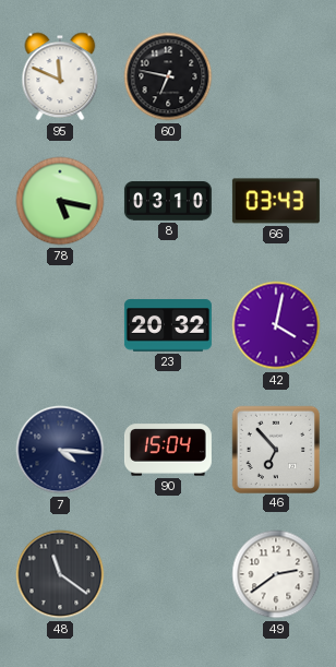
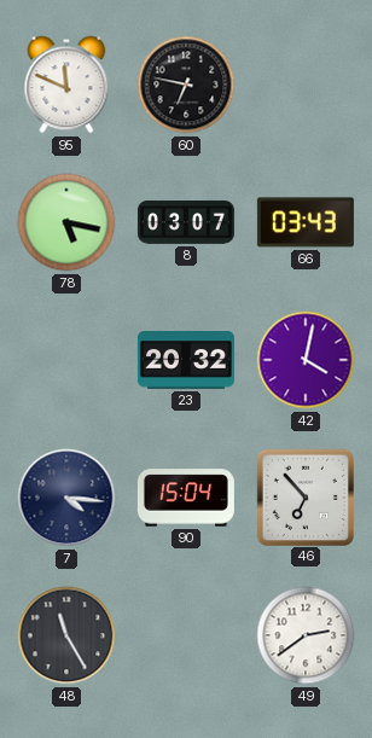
8: 03:10 -> 03:07
48: 11:21 -> 11:25
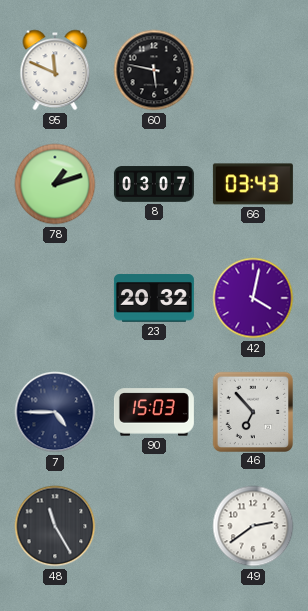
60: 6:47 -> 5:47
78: 5:17 -> 1:12
7: 4:16 -> 4:45
90: 15:04 -> 15:03
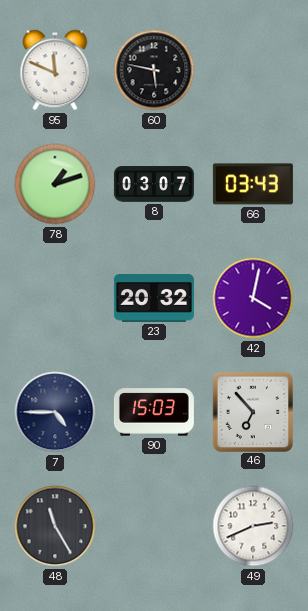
49: 2:39 -> 2:41
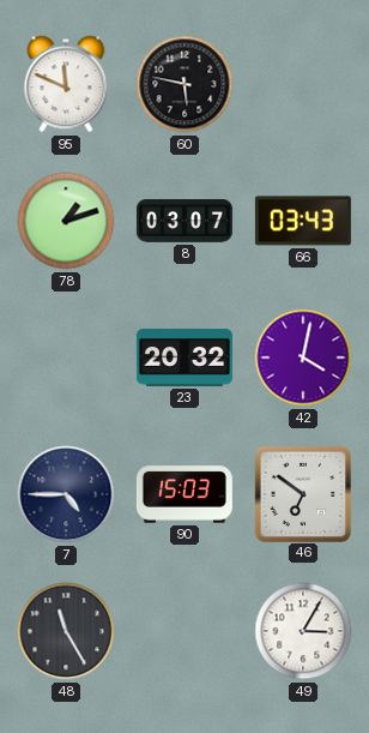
46: 6:53 -> 6:51
49: 2:41 -> 3:05
